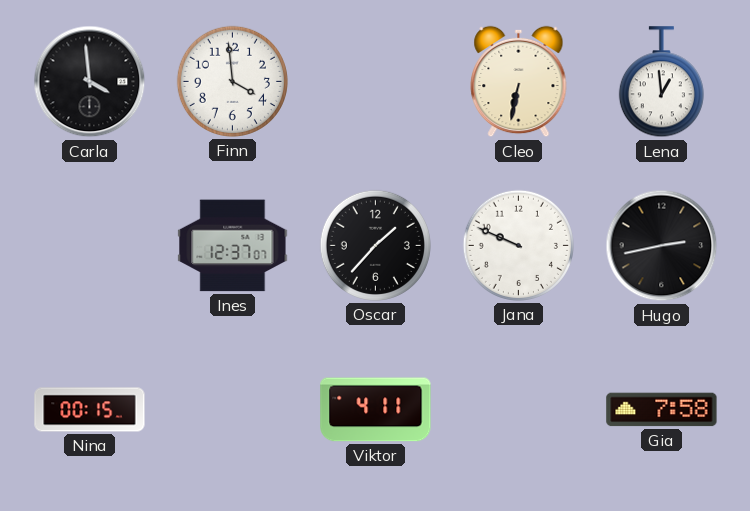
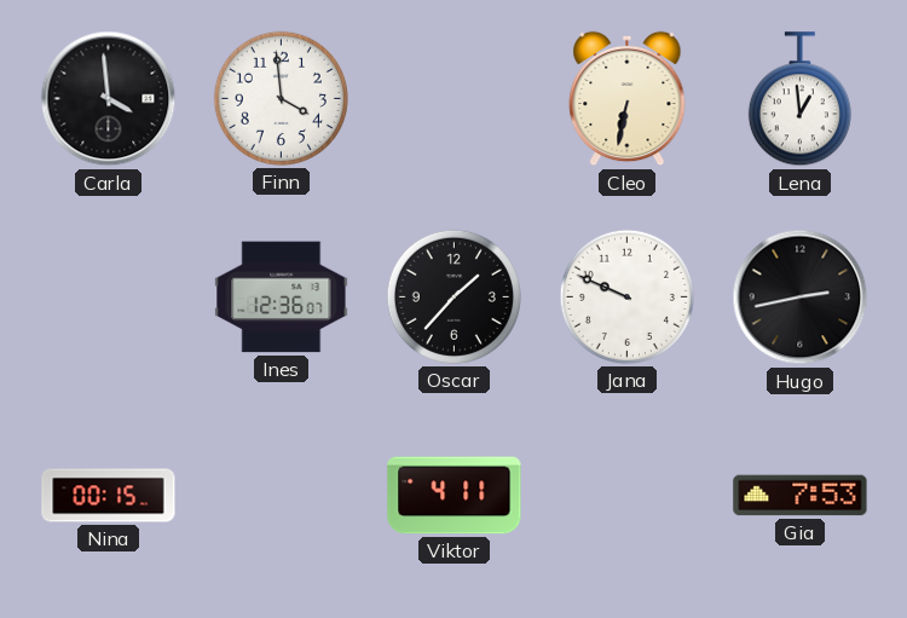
Ines: 12:37 -> 12:36
Gia: 7:58 -> 7:53
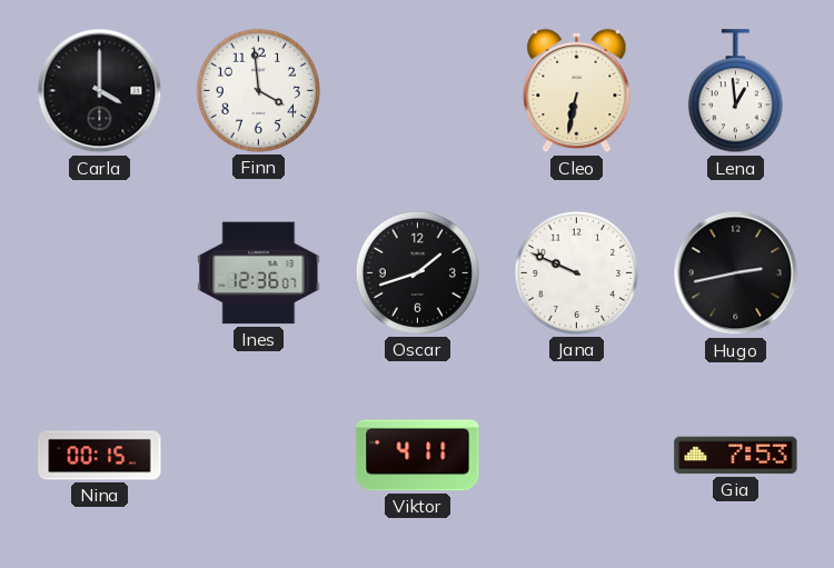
Carla: 3:59 -> 4:00
Oscar: 1:37 -> 1:42
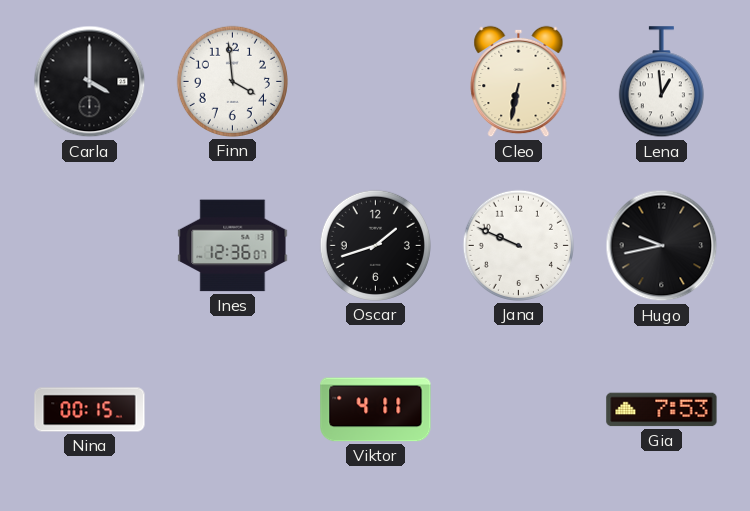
Hugo: 2:43 -> 9:43
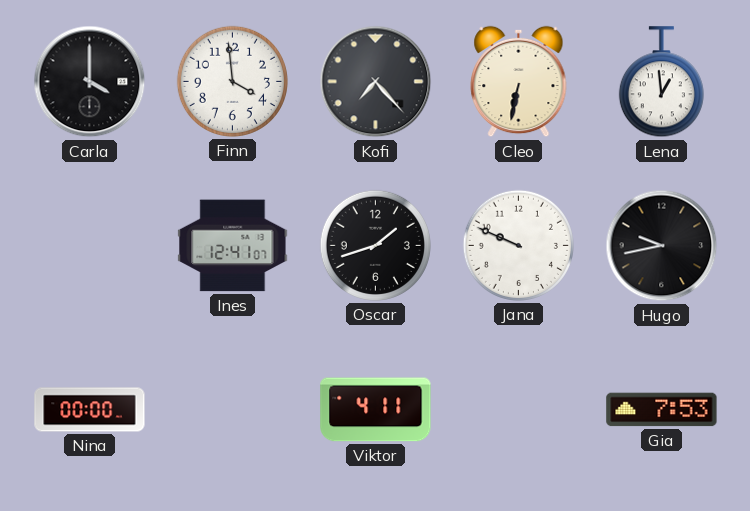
Kofi: none -> 7:23
Ines: 12:36 -> 12:41
Nina: 00:15 -> 00:00
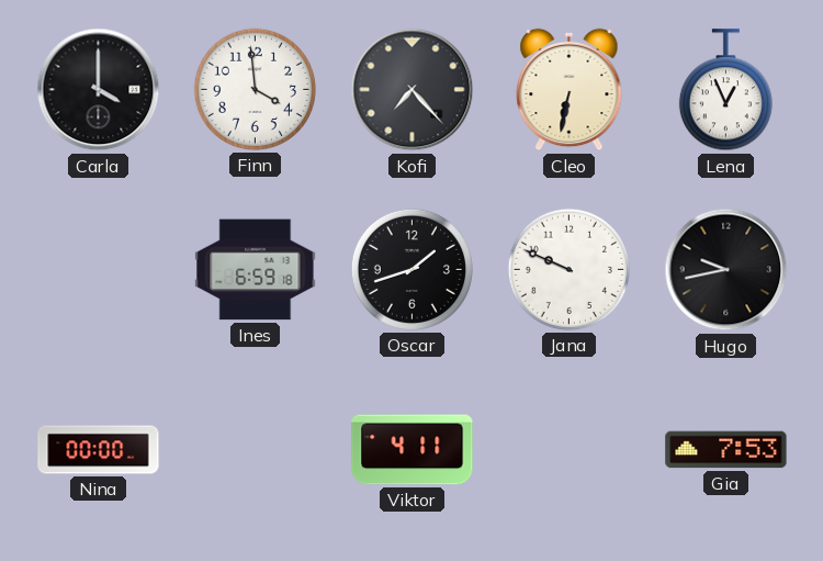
Lena: 12:59 -> 12:56
Ines: 12:41 -> 6:59
